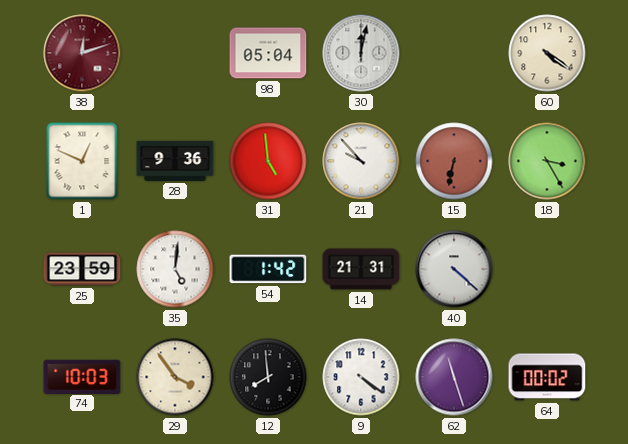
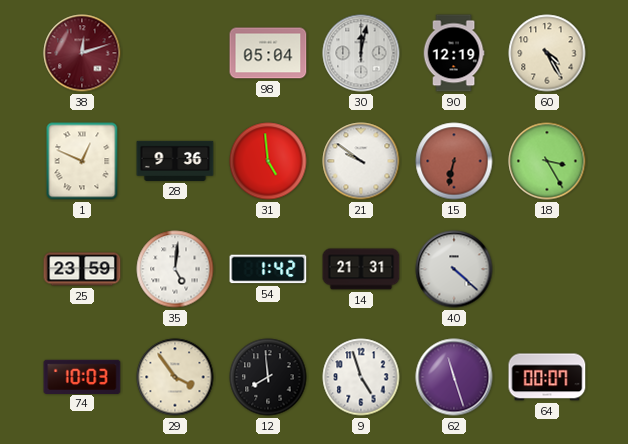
90: none -> 12:19
60: 4:21 -> 4:25
21: 9:53 -> 9:51
9: 4:21 -> 4:57
64: 00:02 -> 00:07
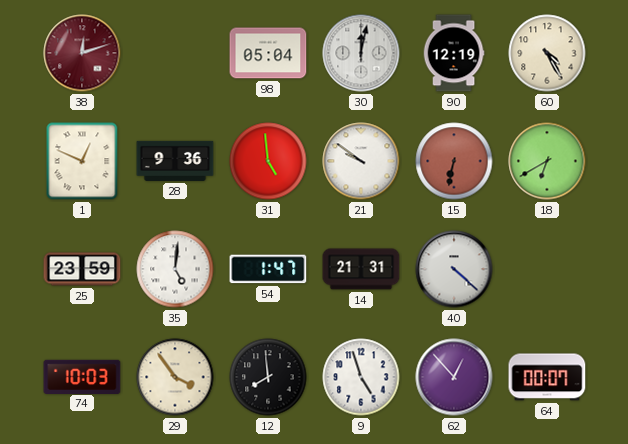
18: 3:25 -> 6:40
54: 1:42 -> 1:47
62: 11:27 -> 12:53
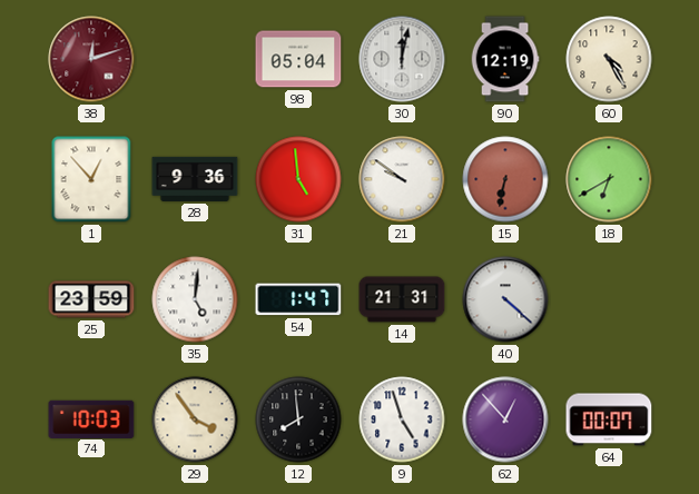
1: 12:49 -> 12:53
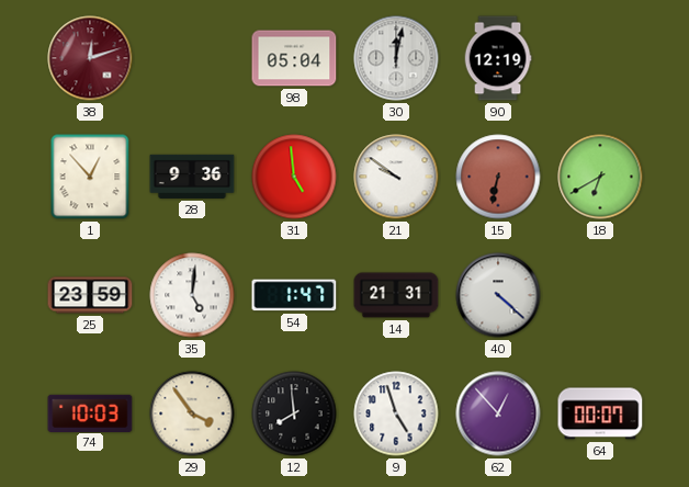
60: 4:25 -> none
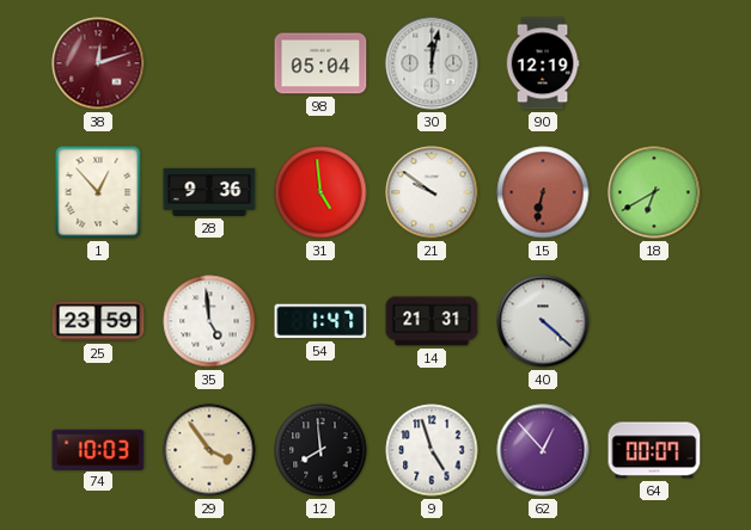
35: 5:01 -> 4:59
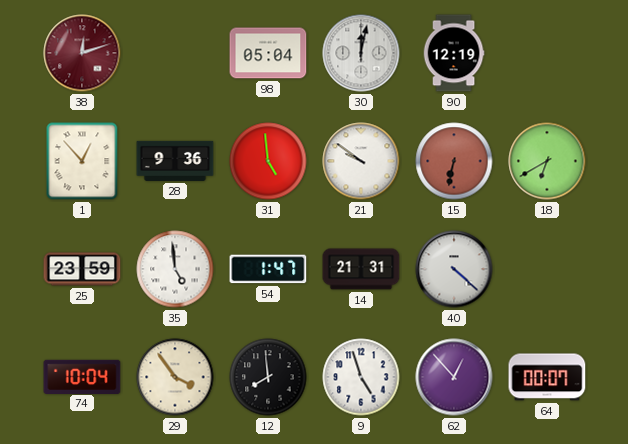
74: 10:03 -> 10:04
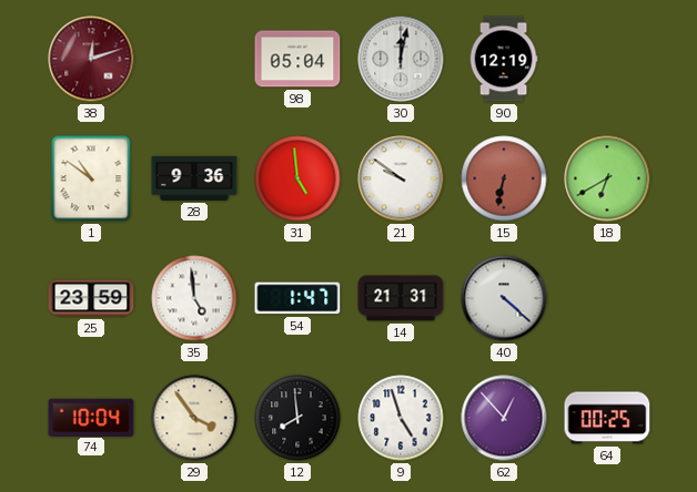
1: 12:53 -> 10:51
64: 00:07 -> 00:25
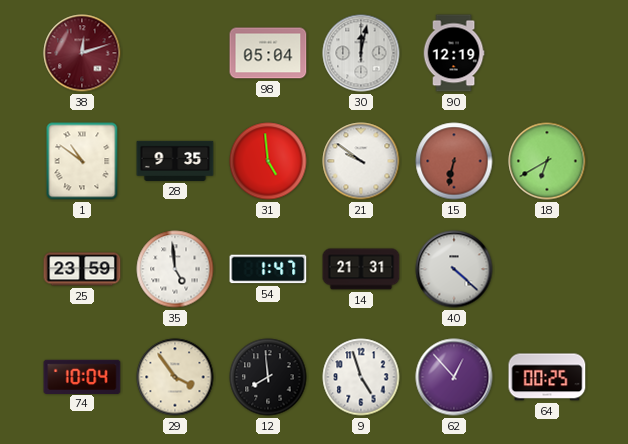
28: 9:36 -> 9:35
